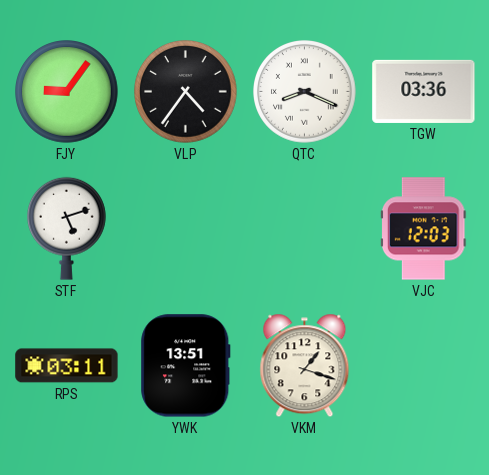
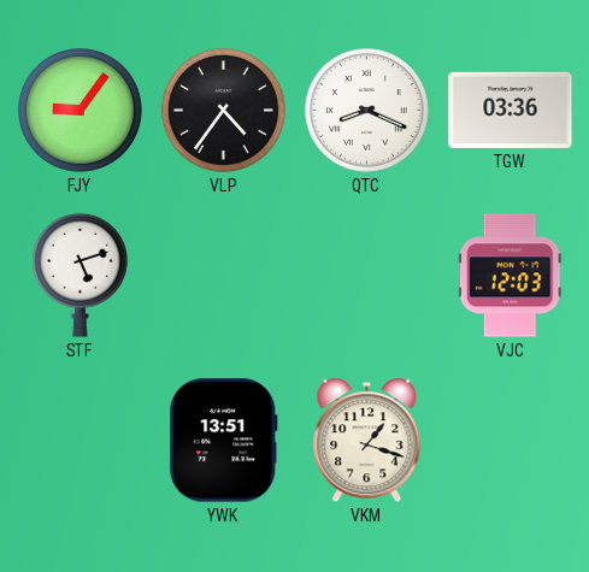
RPS: 03:11 -> none
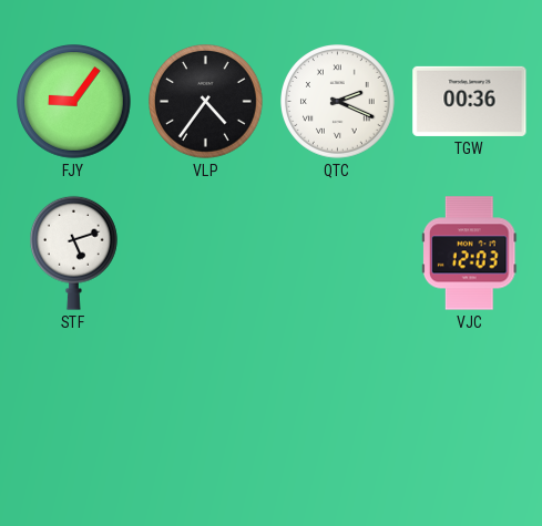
QTC: 8:19 -> 2:19
TGW: 03:36 -> 00:36
YWK: 13:51 -> none
VKM: 1:18 -> none
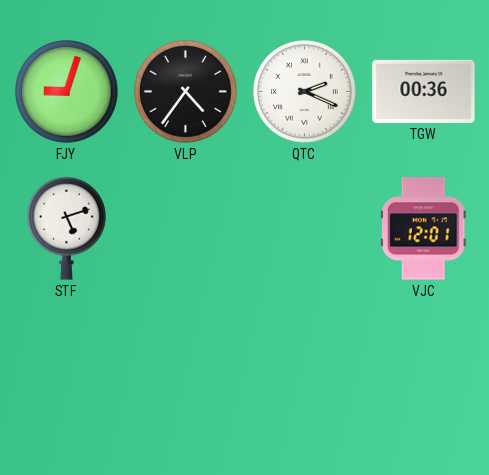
FJY: 9:06 -> 9:03
VJC: 12:03 -> 12:01
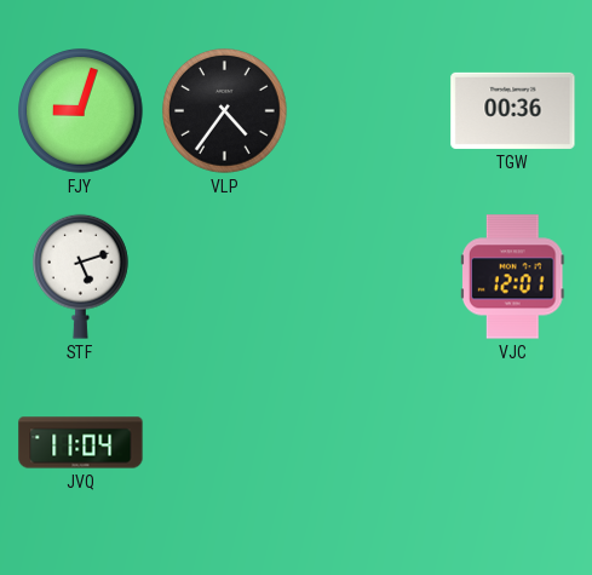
QTC: 2:19 -> none
JVQ: none -> 11:04
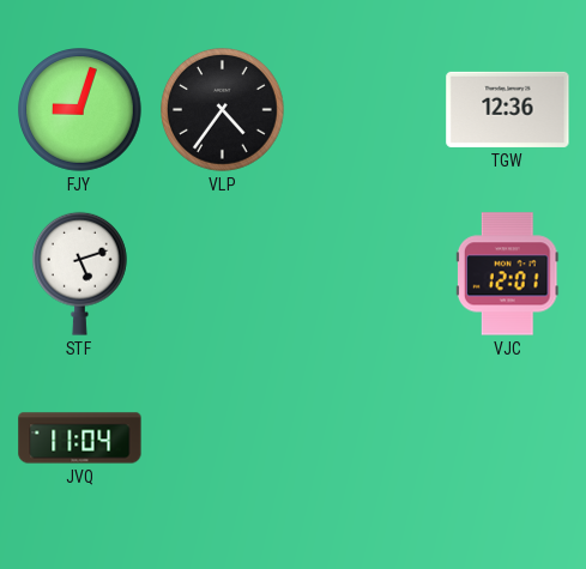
TGW: 00:36 -> 12:36
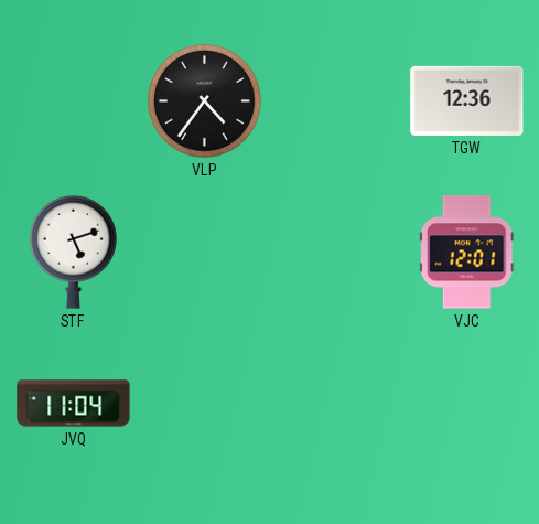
FJY: 9:03 -> none
